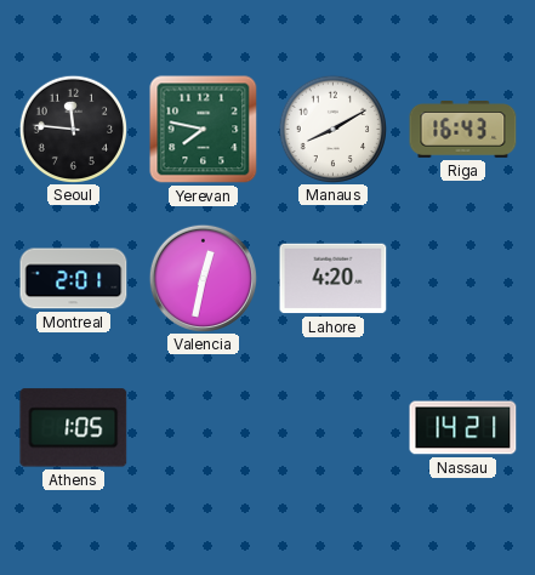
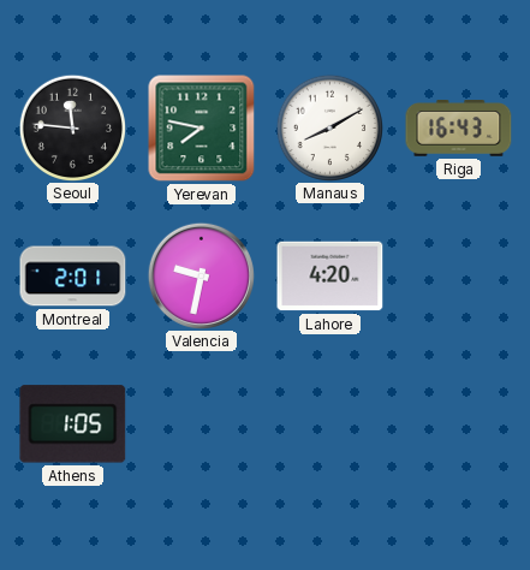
Valencia: 12:32 -> 9:32
Nassau: 14:21 -> none
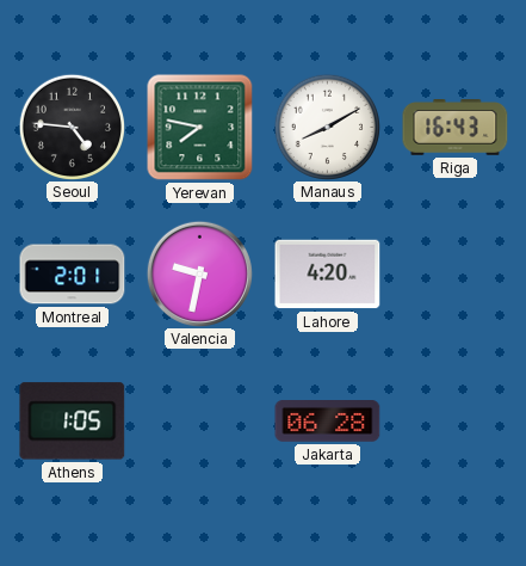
Seoul: 11:46 -> 4:46
Jakarta: none -> 06:28
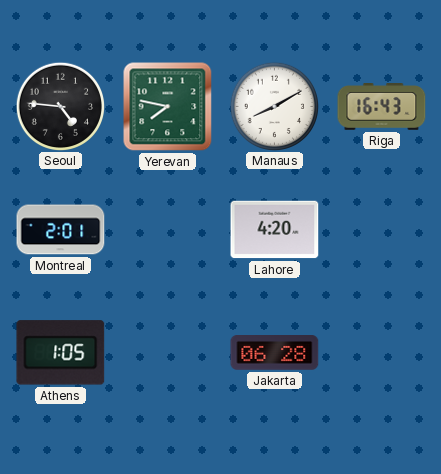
Valencia: 9:32 -> none
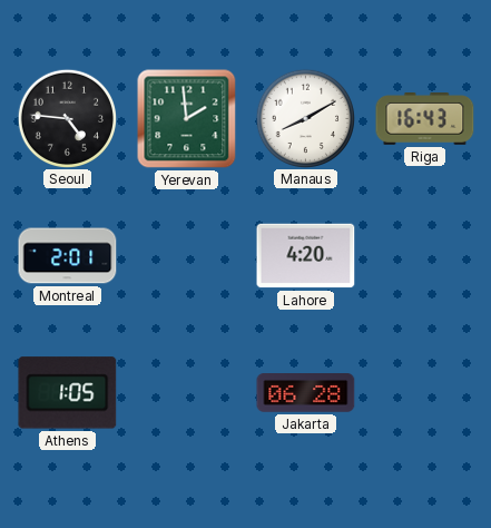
Yerevan: 7:47 -> 1:59
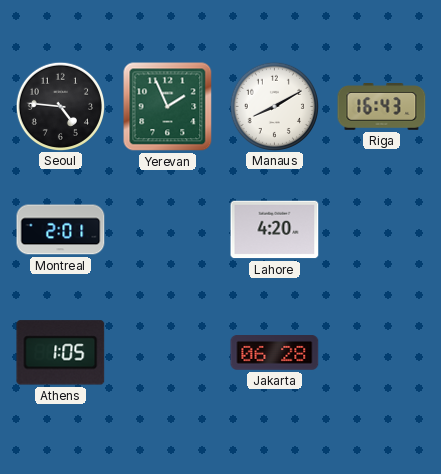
Yerevan: 1:59 -> 1:56
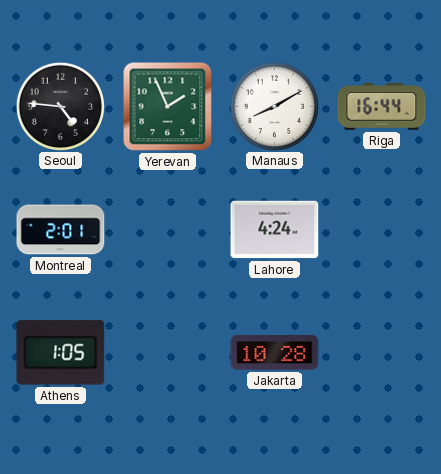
Riga: 16:43 -> 16:44
Lahore: 4:20 -> 4:24
Jakarta: 06:28 -> 10:28
